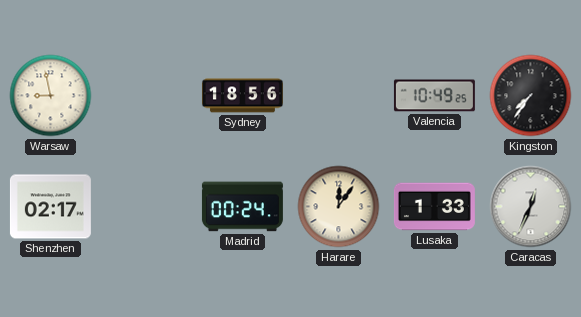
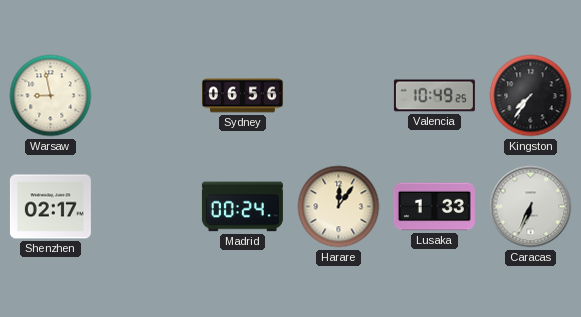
Sydney: 18:56 -> 06:56
Caracas: 12:34 -> 6:34
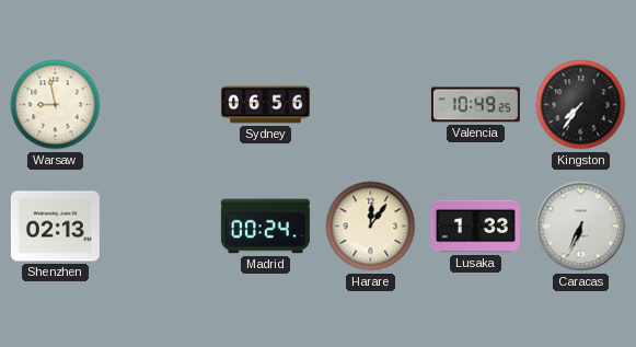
Shenzhen: 02:17 -> 02:13
